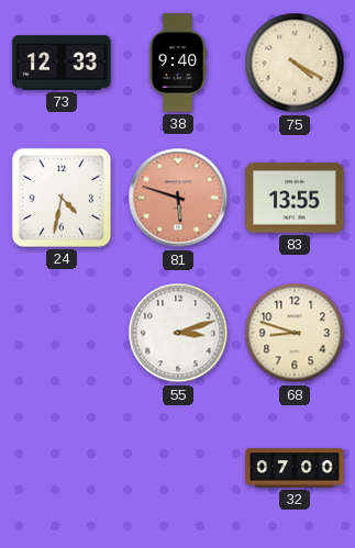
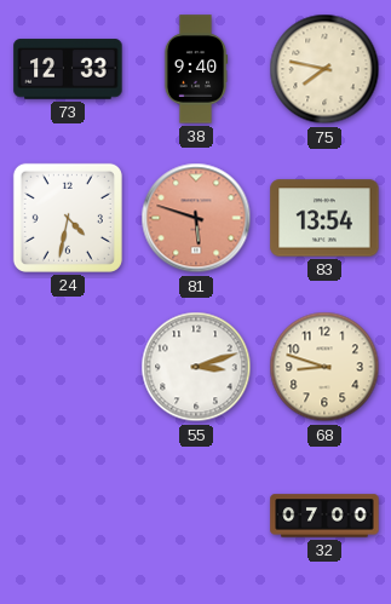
75: 4:20 -> 7:47
83: 13:55 -> 13:54
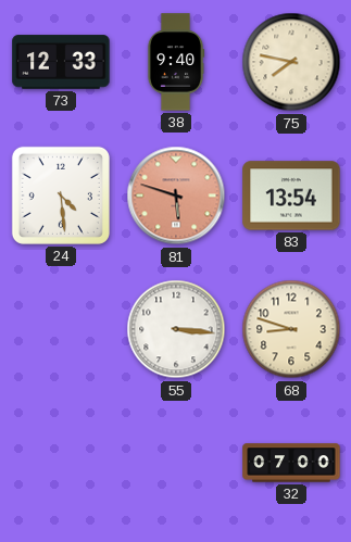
24: 4:32 -> 4:29
55: 3:12 -> 3:16
